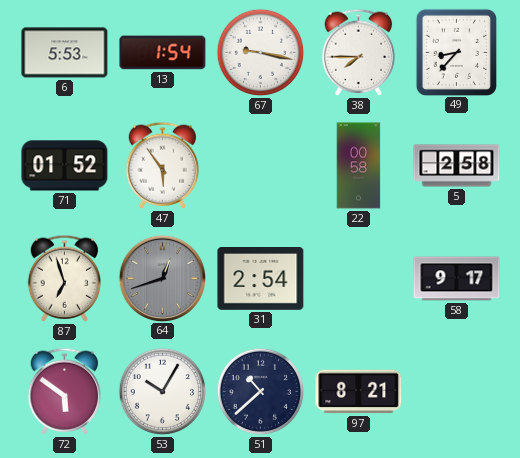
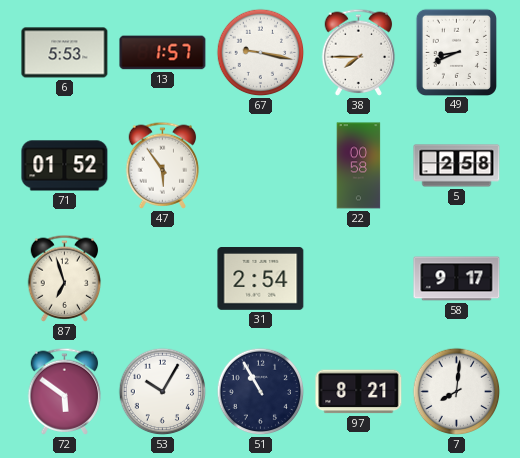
13: 1:54 -> 1:57
49: 8:37 -> 8:41
64: 12:42 -> none
51: 10:38 -> 10:55
7: none -> 8:01
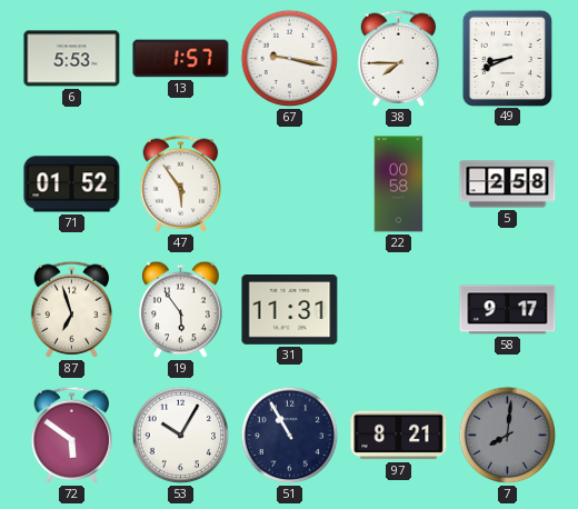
19: none -> 5:54
31: 2:54 -> 11:31
7 dial: white -> grey
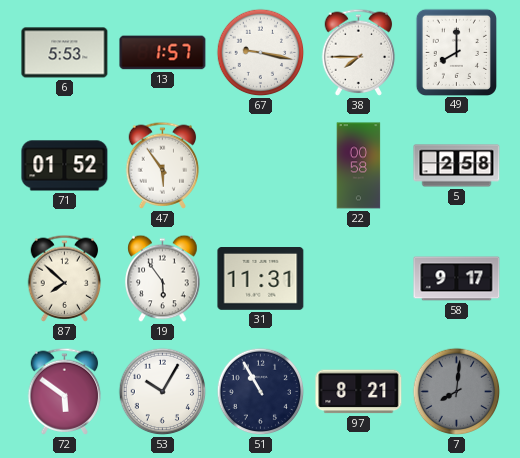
49: 8:41 -> 8:00
87: 6:57 -> 7:52
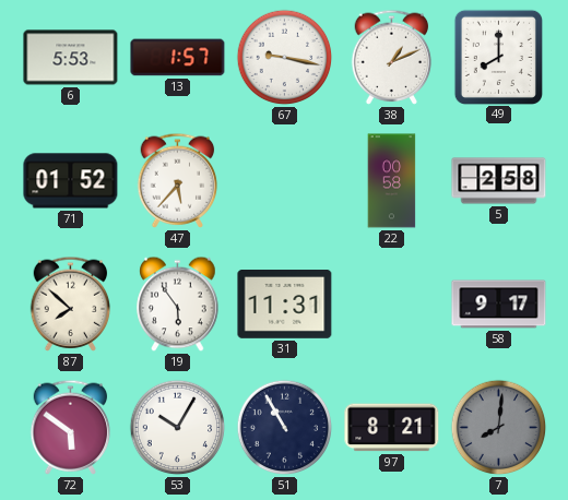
38: 7:45 -> 1:11
47: 5:54 -> 5:37
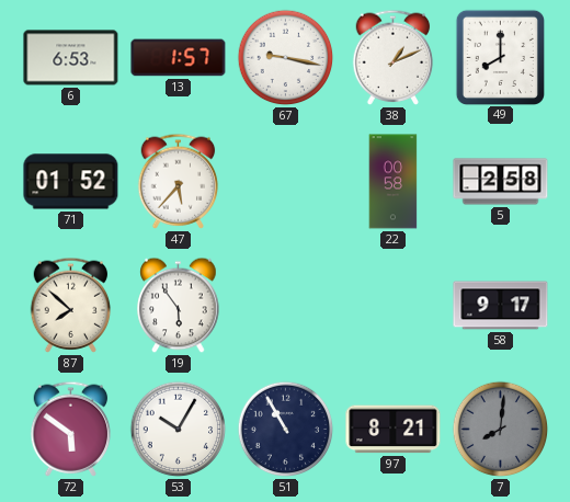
6: 5:53 -> 6:53
31: 11:31 -> none
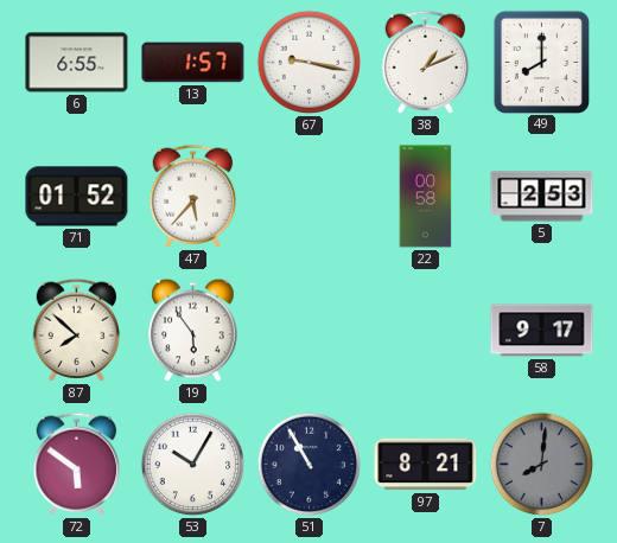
6: 6:53 -> 6:55
5: 2:58 -> 2:53
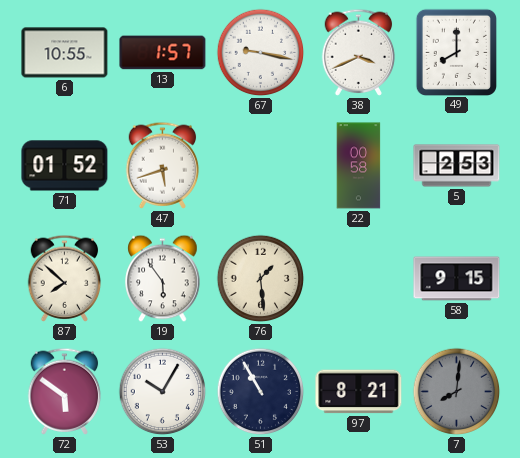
6: 6:55 -> 10:55
38: 1:11 -> 3:41
47: 5:37 -> 5:42
76: none -> 1:29
58: 9:17 -> 9:15
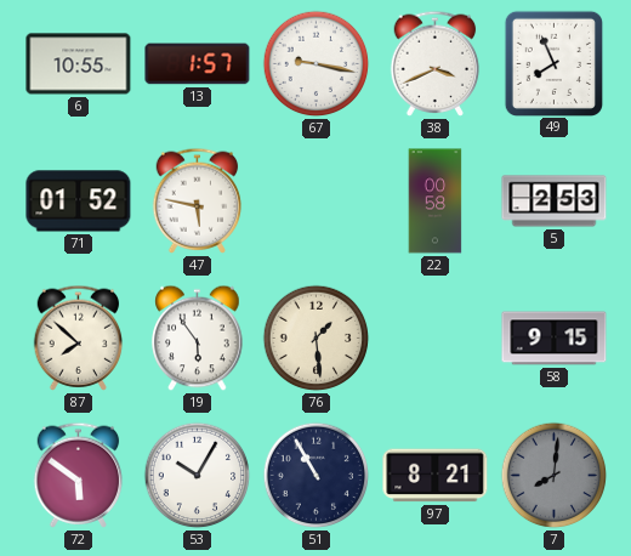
49: 8:00 -> 7:56
47: 5:42 -> 5:47
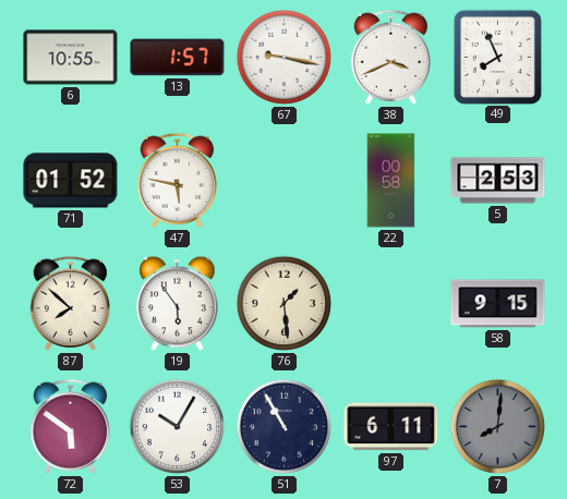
97: 8:21 -> 6:11
